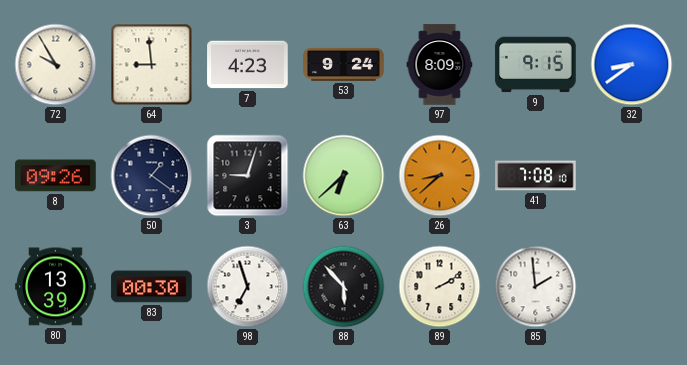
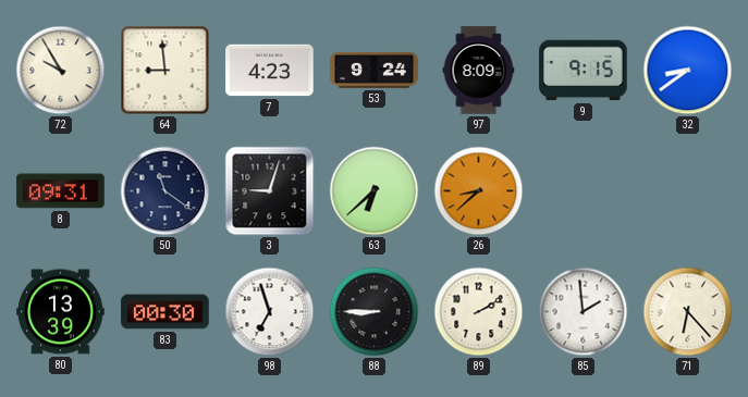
8: 09:26 -> 09:31
50: 1:21 -> 11:21
41: 7:08 -> none
88: 5:53 -> 8:45
71: none -> 6:23
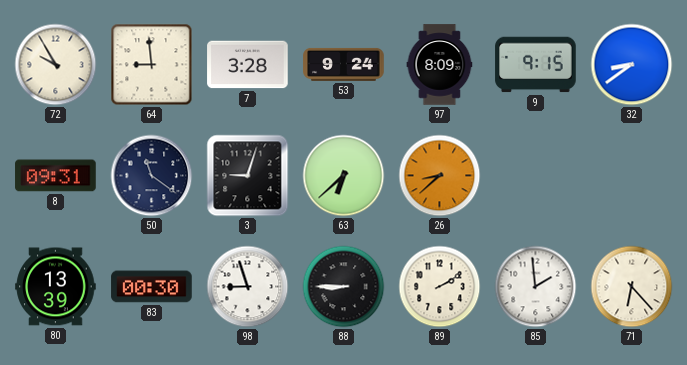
7: 4:23 -> 3:28
98: 6:57 -> 8:57
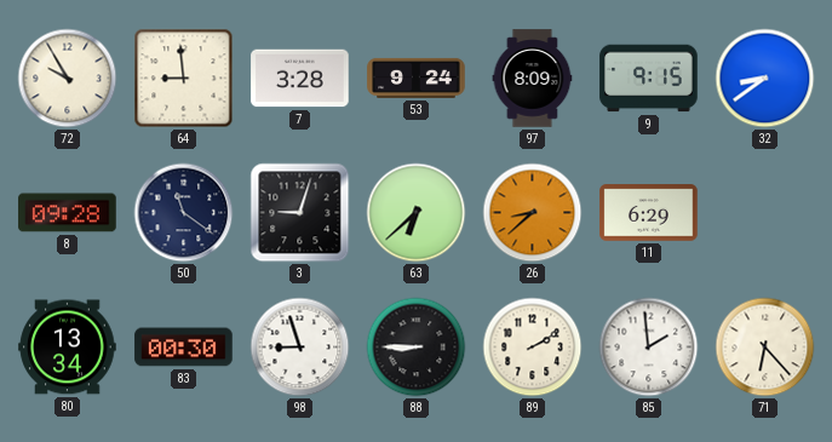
8: 09:31 -> 09:28
11: none -> 6:29
80: 13:39 -> 13:34
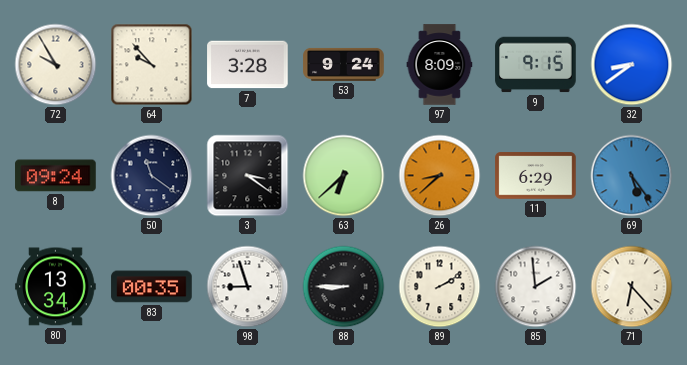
64: 8:59 -> 9:53
8: 09:28 -> 09:24
3: 9:03 -> 3:21
69: none -> 5:24
83: 00:30 -> 00:35
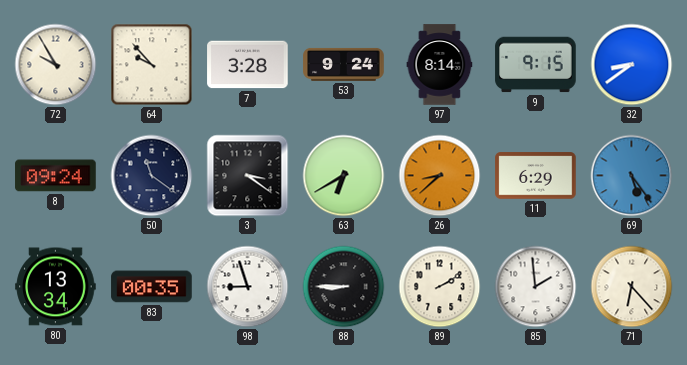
97: 8:09 -> 8:14
63: 6:38 -> 6:40
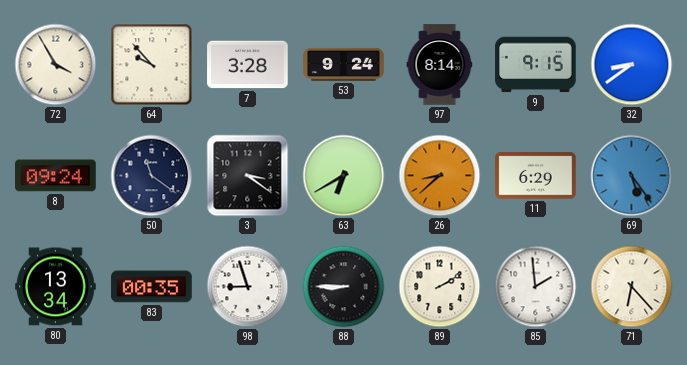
72: 9:55 -> 3:55
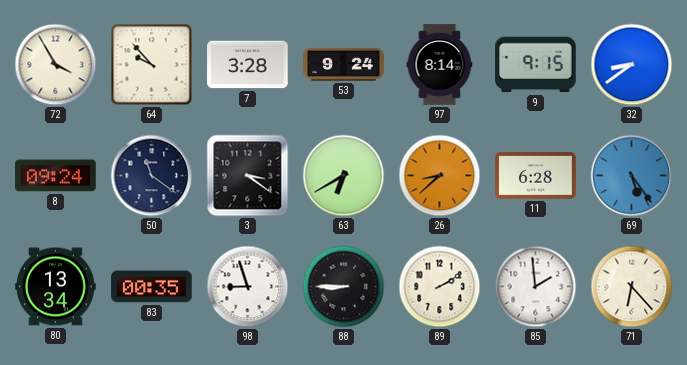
11: 6:29 -> 6:28
